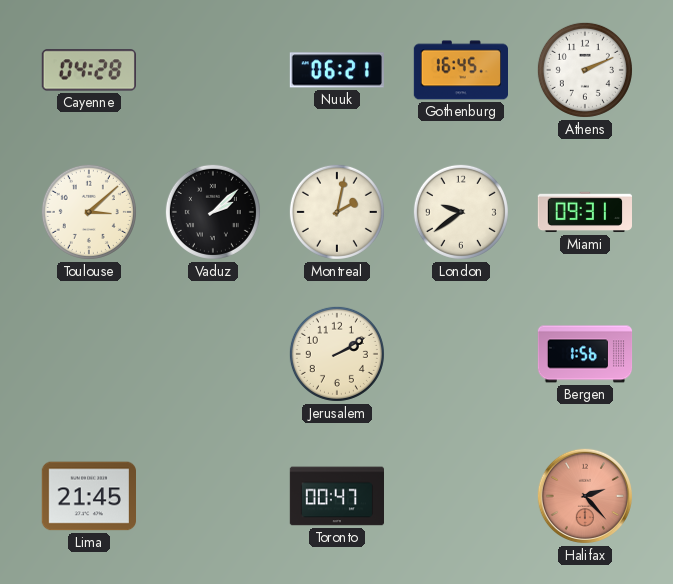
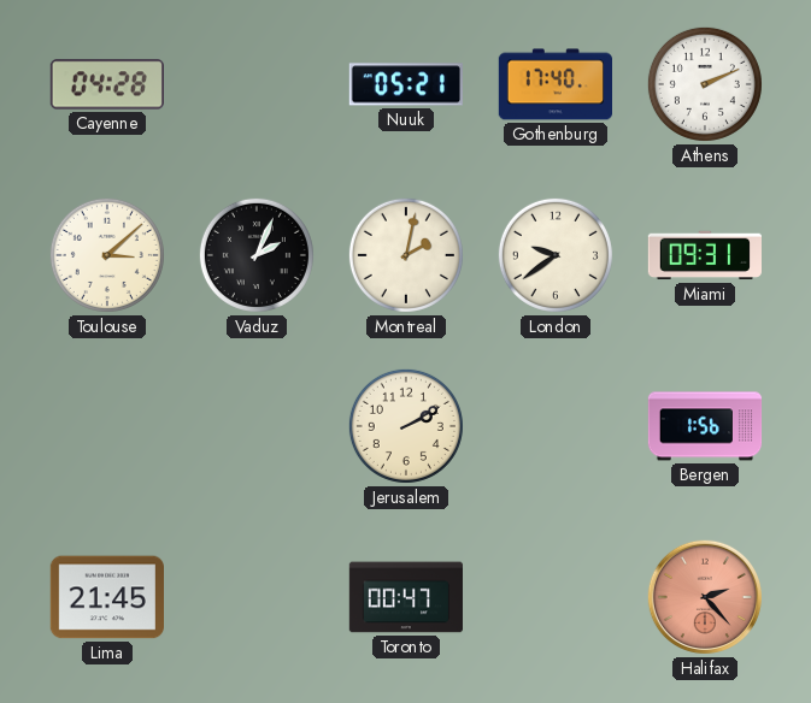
Nuuk: 06:21 -> 05:21
Gothenburg: 16:45 -> 17:40
Vaduz: 2:08 -> 2:04
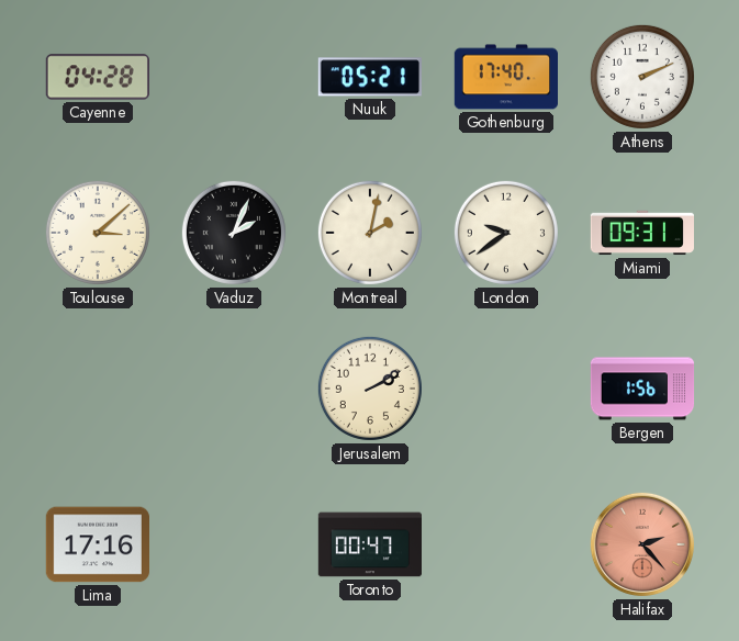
Lima: 21:45 -> 17:16
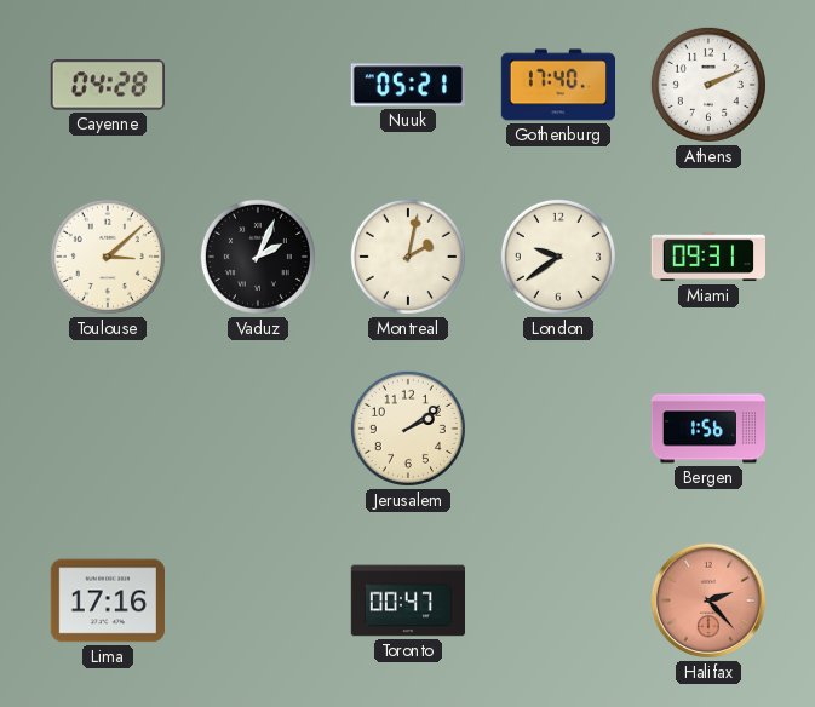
Jerusalem: 2:10 -> 2:09
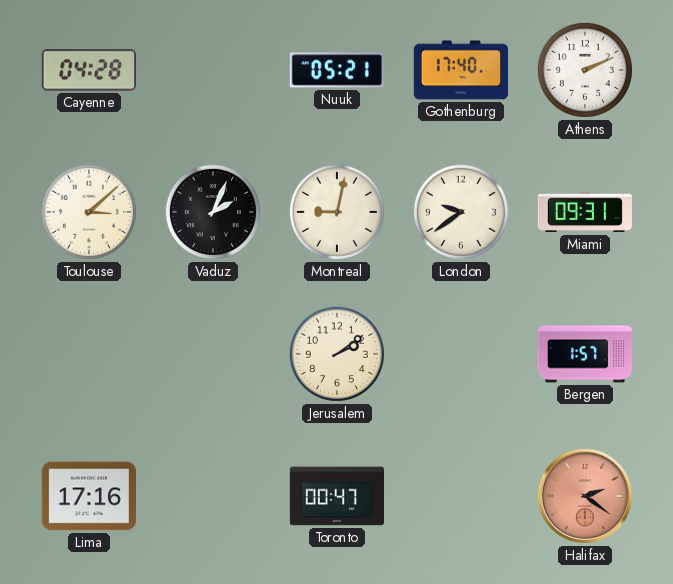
Montreal: 2:02 -> 9:02
Bergen: 1:56 -> 1:57
Halifax: 2:23 -> 2:21
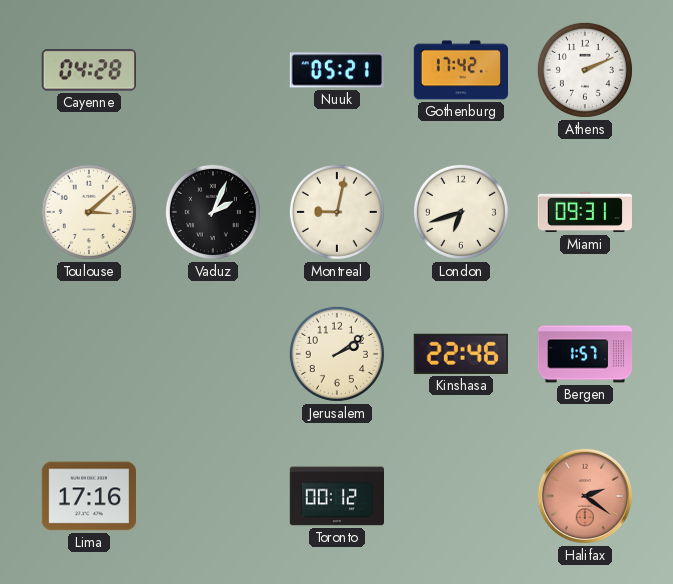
Gothenburg: 17:40 -> 17:42
London: 9:39 -> 6:42
Kinshasa: none -> 22:46
Toronto: 00:47 -> 00:12
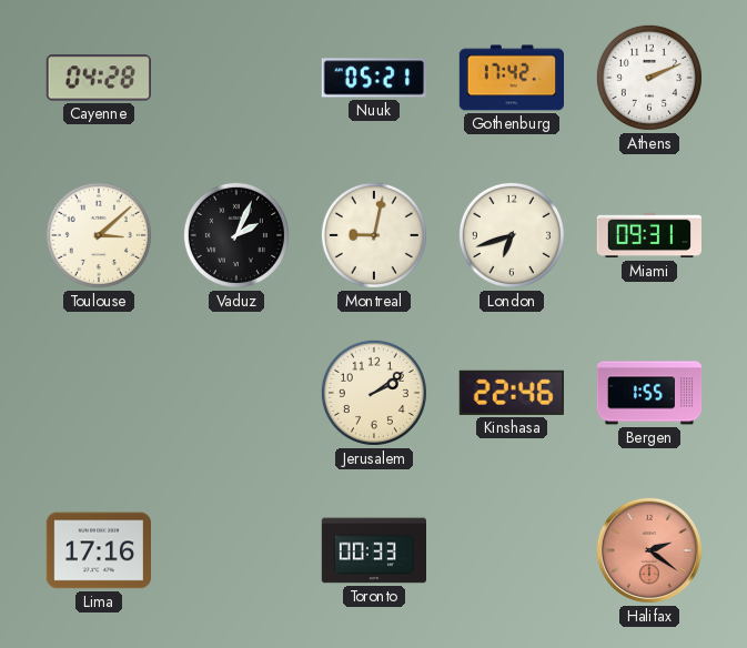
Bergen: 1:57 -> 1:55
Toronto: 00:12 -> 00:33
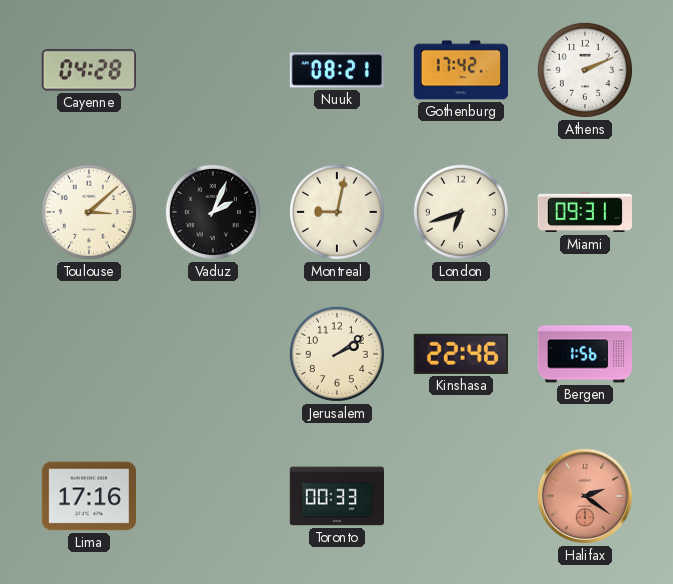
Nuuk: 05:21 -> 08:21
Bergen: 1:55 -> 1:56
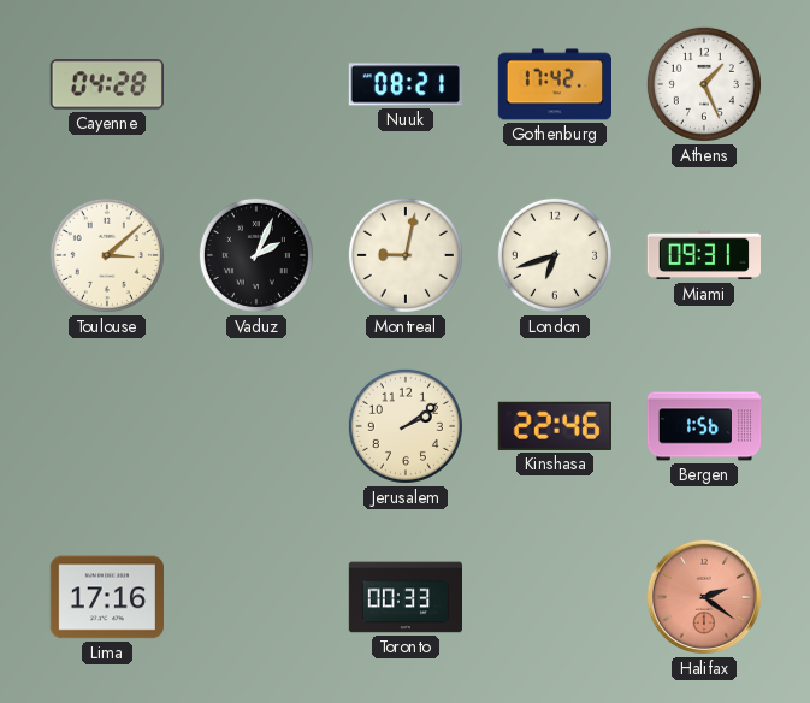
Athens: 2:11 -> 1:26
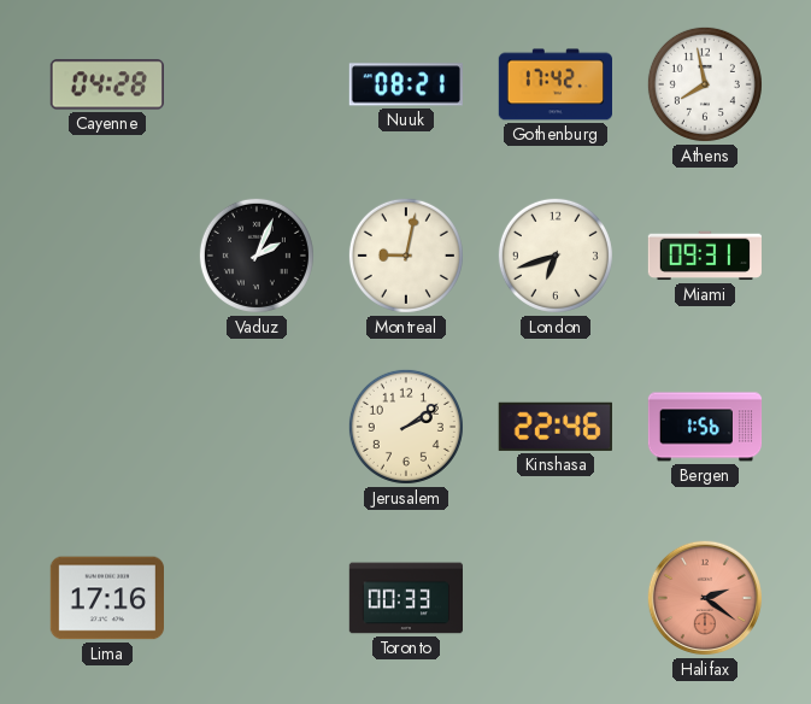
Athens: 1:26 -> 7:58
Toulouse: 3:08 -> none
